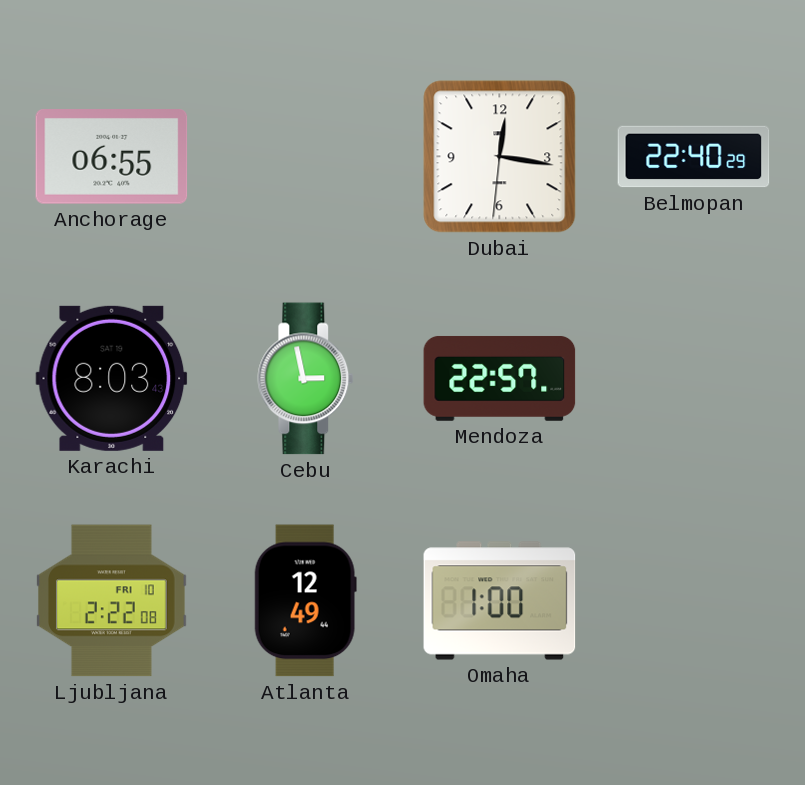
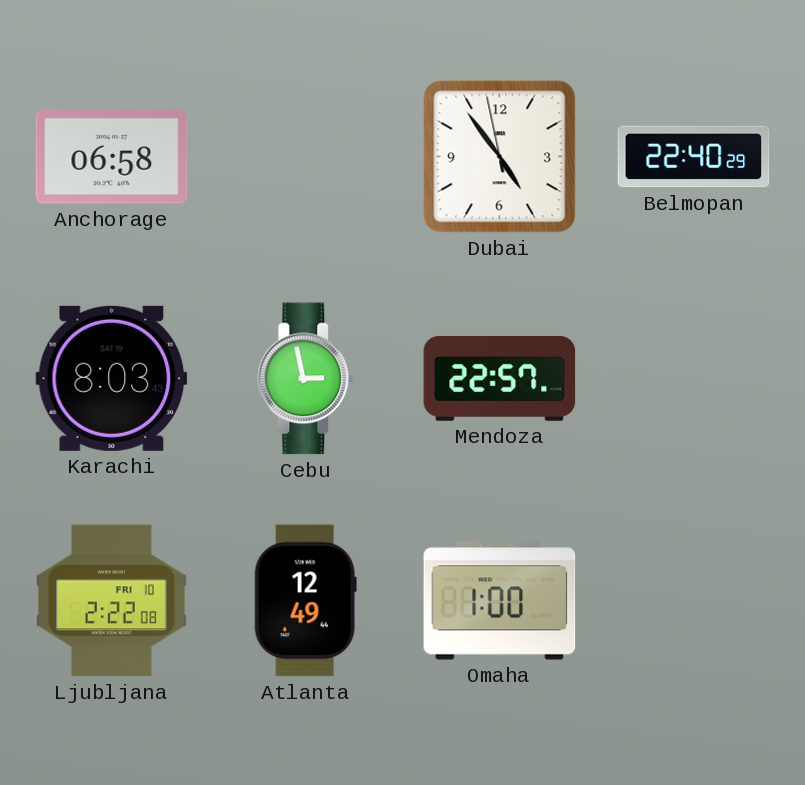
Anchorage: 06:55 -> 06:58
Dubai: 12:16 -> 4:53
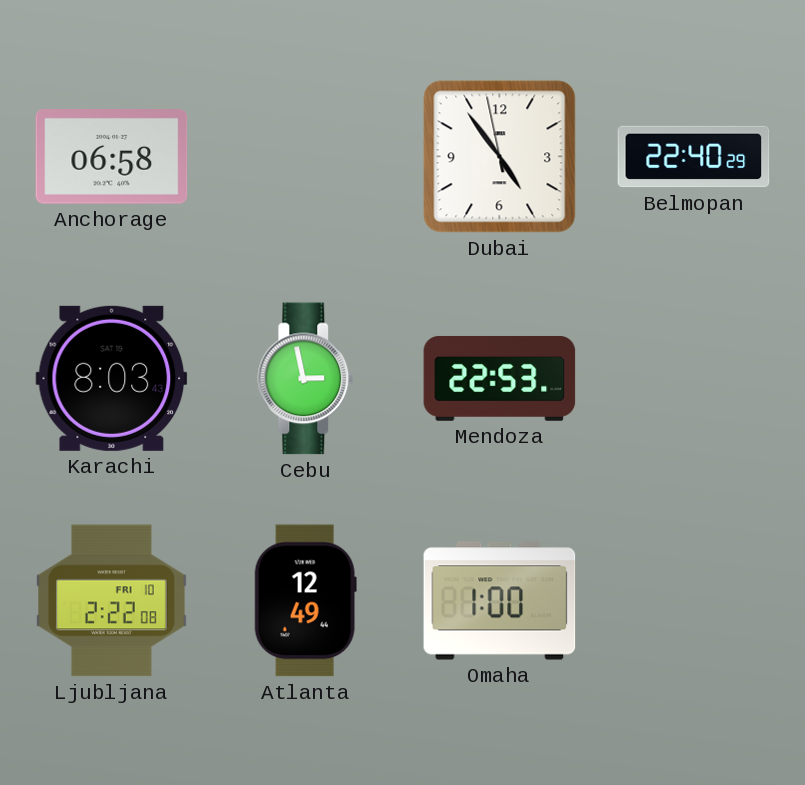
Mendoza: 22:57 -> 22:53
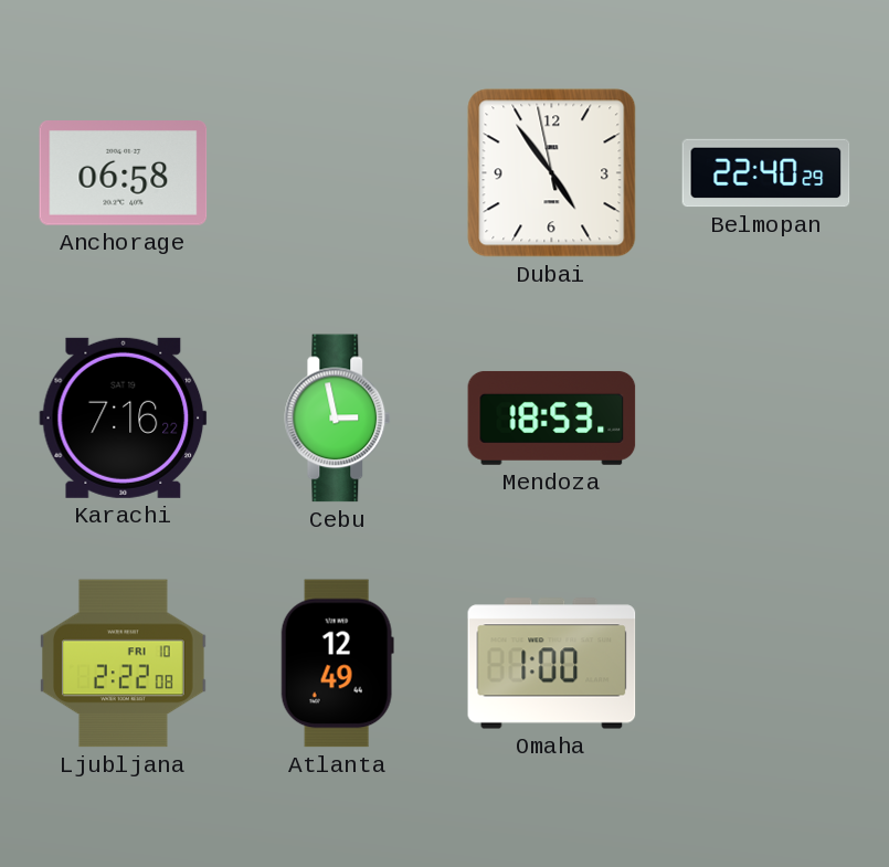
Karachi: 8:03 -> 7:16
Mendoza: 22:53 -> 18:53
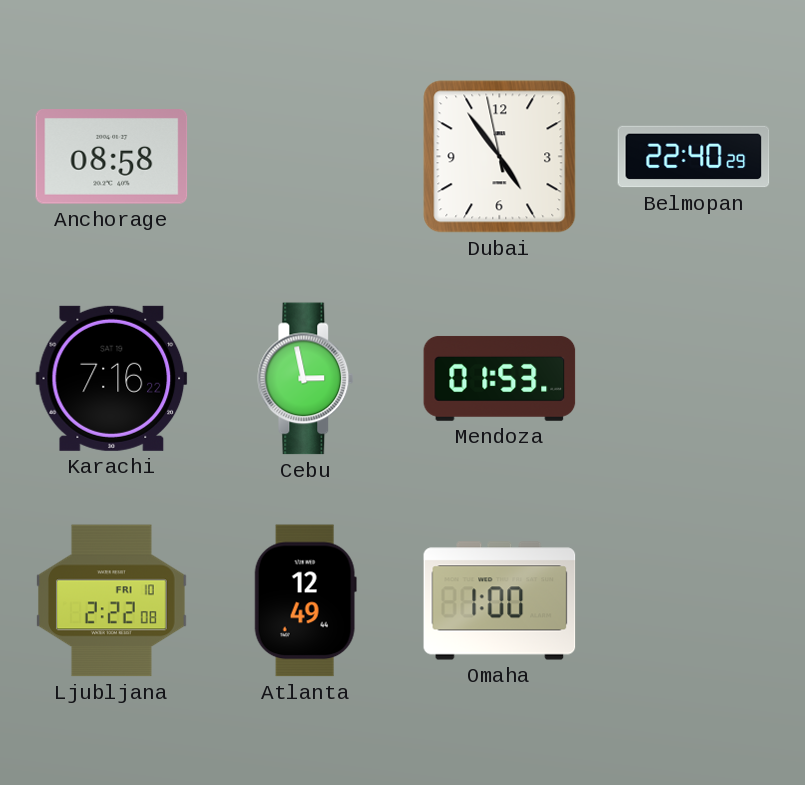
Anchorage: 06:58 -> 08:58
Mendoza: 18:53 -> 01:53
